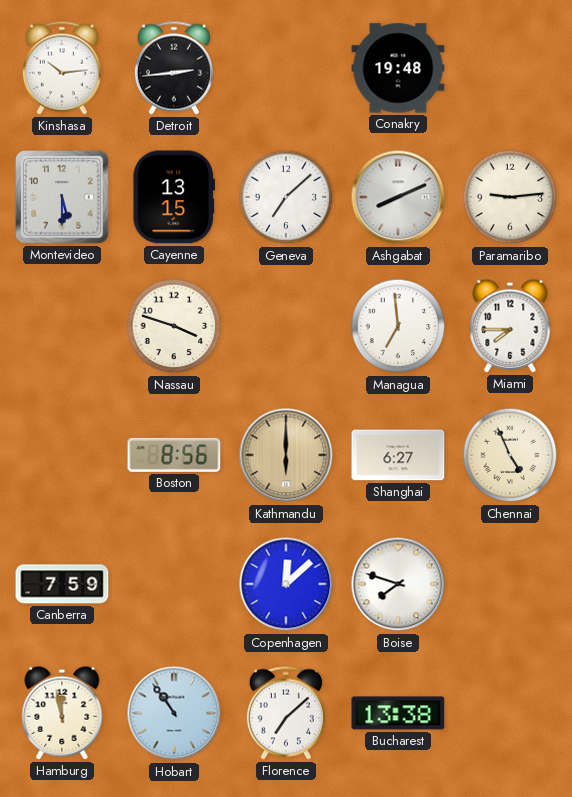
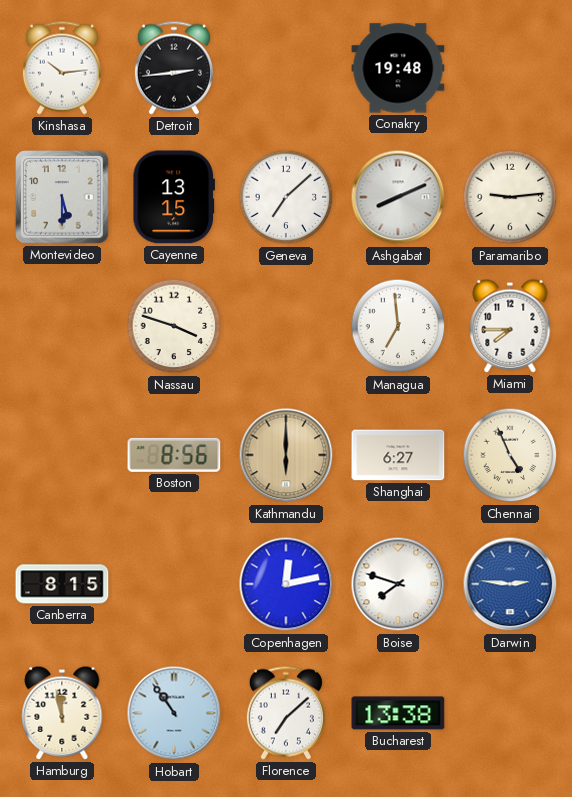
Canberra: 7:59 -> 8:15
Copenhagen: 12:08 -> 12:13
Darwin: none -> 2:46
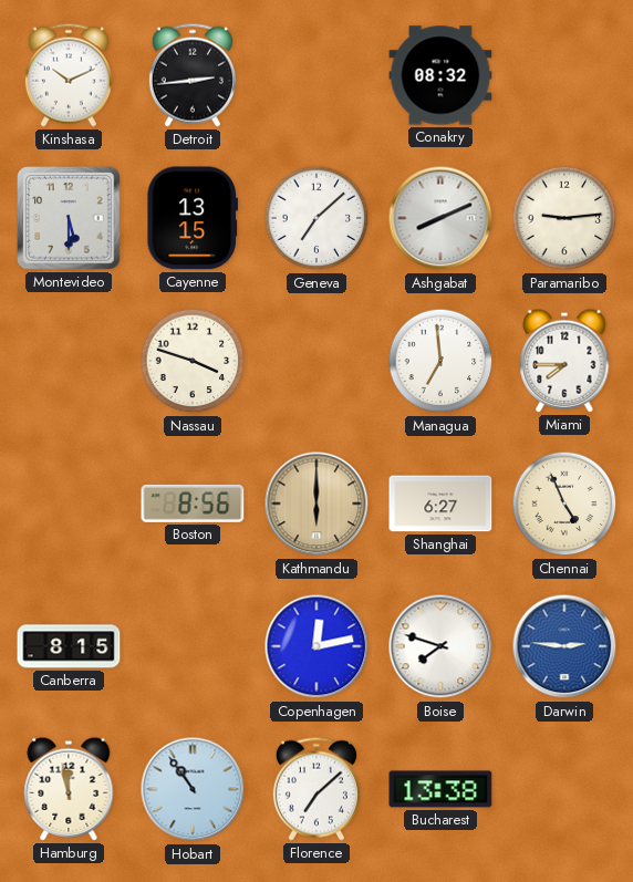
Kinshasa: 10:14 -> 10:11
Conakry: 19:48 -> 08:32
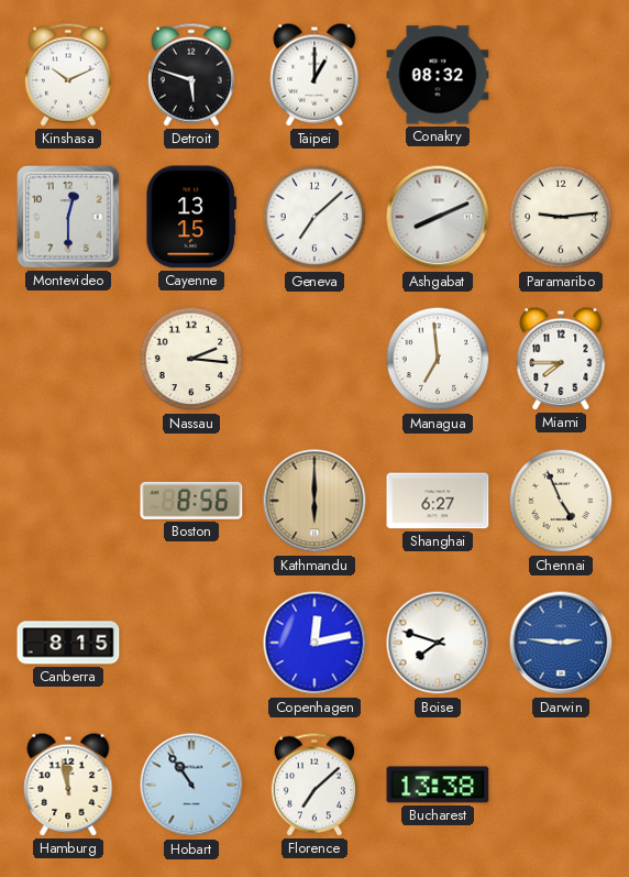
Detroit: 2:44 -> 5:48
Taipei: none -> 1:00
Montevideo: 5:30 -> 12:30
Nassau: 3:48 -> 2:16
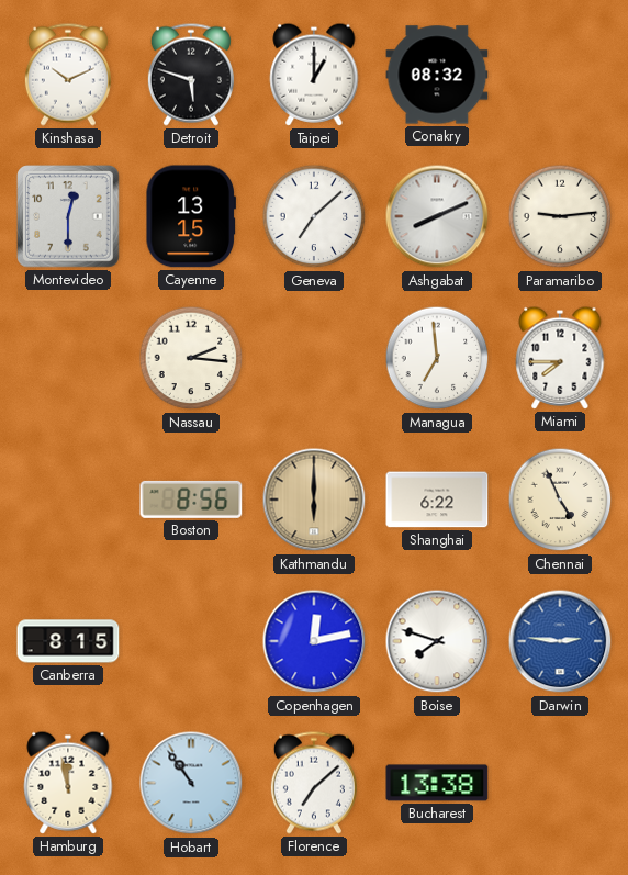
Shanghai: 6:27 -> 6:22
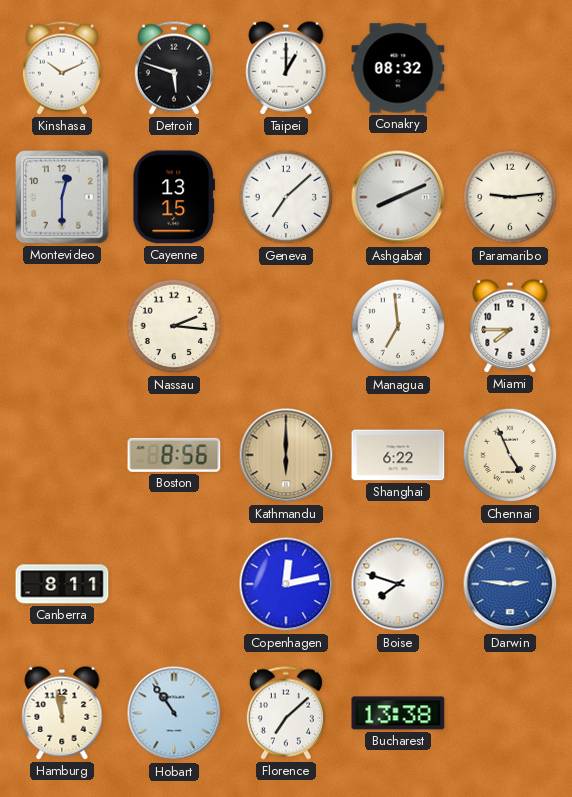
Canberra: 8:15 -> 8:11
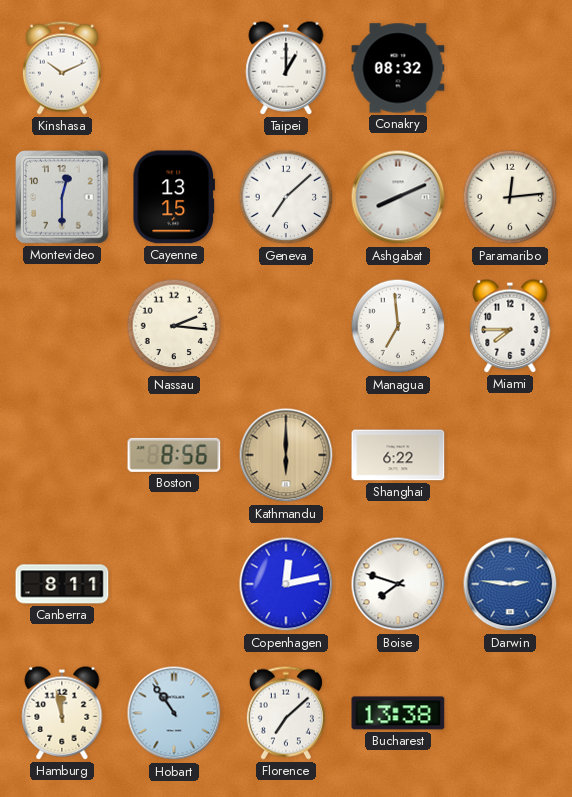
Detroit: 5:48 -> none
Paramaribo: 9:14 -> 12:14
Chennai: 4:56 -> none
